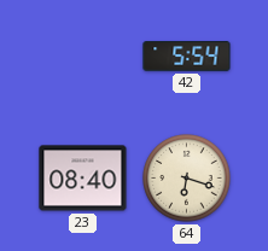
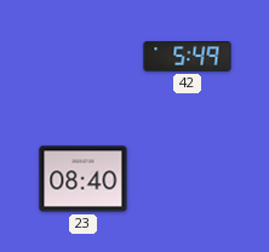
42: 5:54 -> 5:49
64: 6:18 -> none
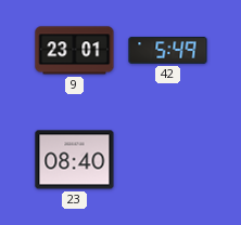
9: none -> 23:01
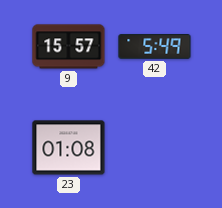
9: 23:01 -> 15:57
23: 08:40 -> 01:08
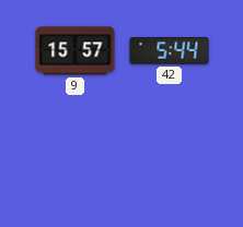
42: 5:49 -> 5:44
23: 01:08 -> none
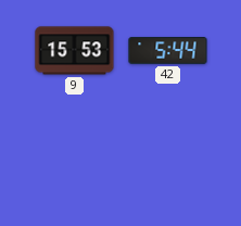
9: 15:57 -> 15:53
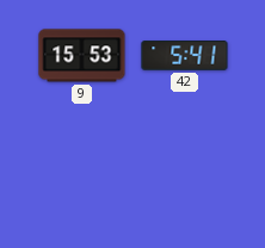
42: 5:44 -> 5:41
